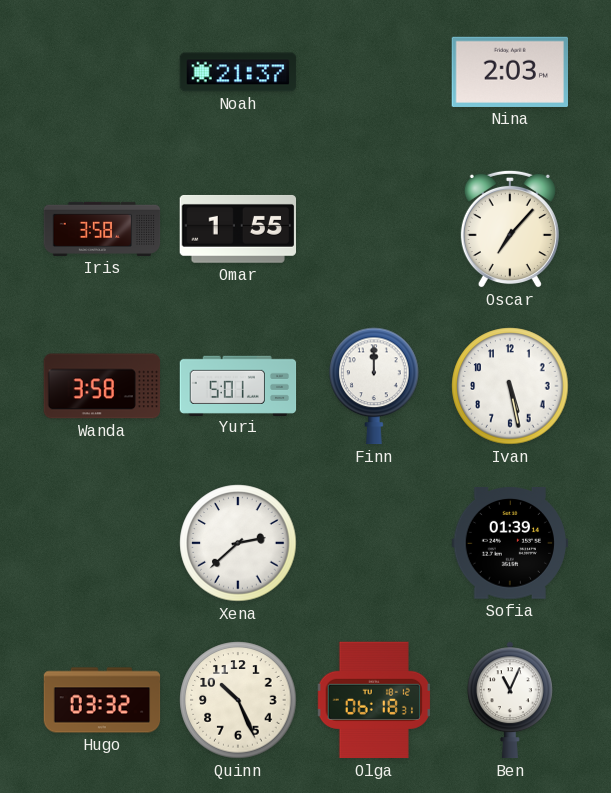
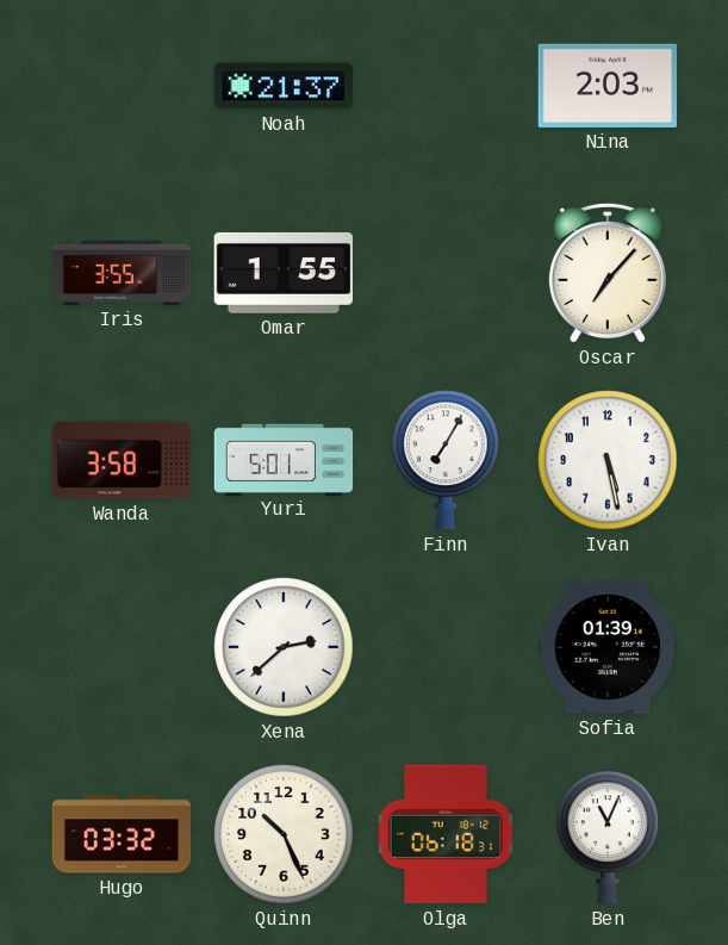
Iris: 3:58 -> 3:55
Finn: 12:00 -> 7:05
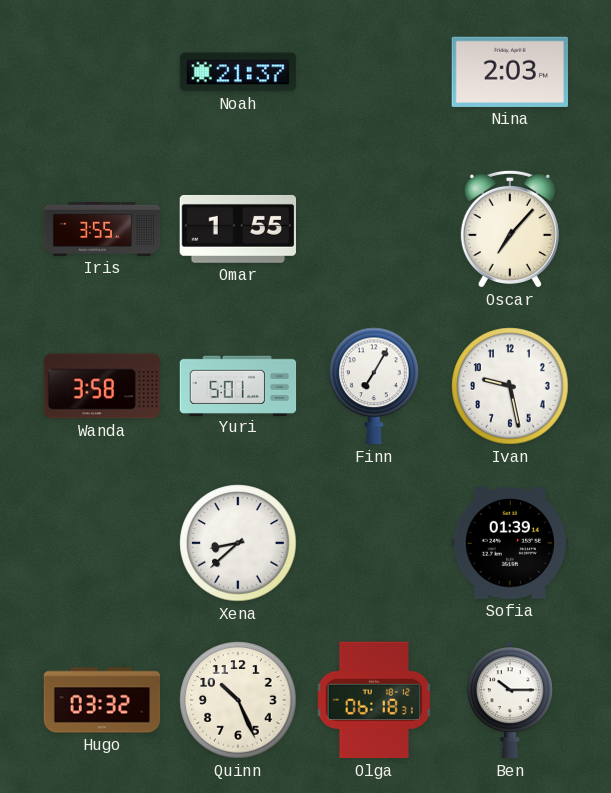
Ivan: 5:28 -> 9:28
Xena: 2:38 -> 8:38
Ben: 11:04 -> 10:15
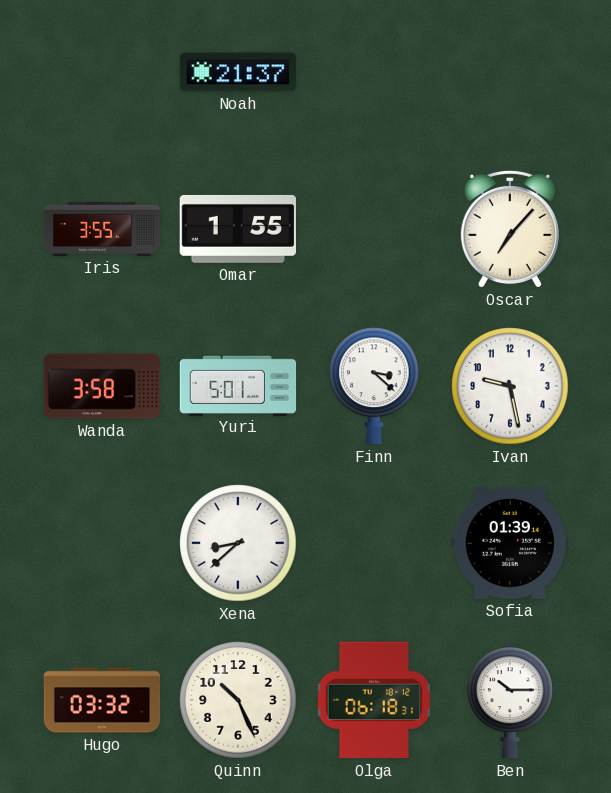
Nina: 2:03 -> none
Finn: 7:05 -> 3:22
